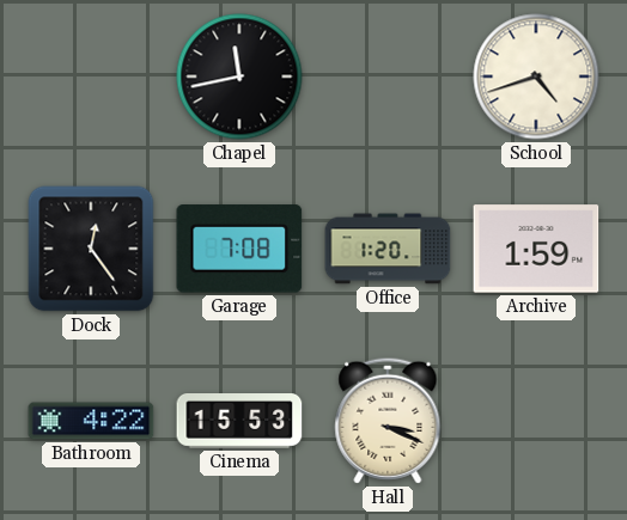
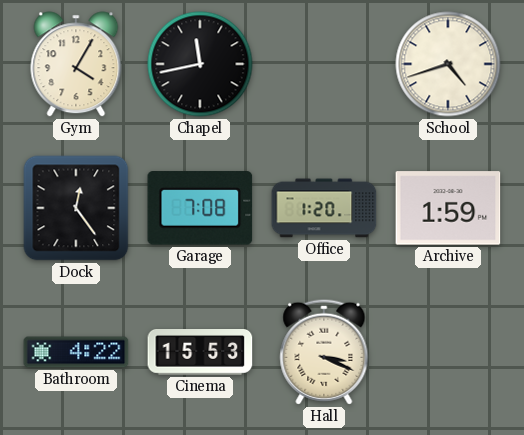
Gym: none -> 4:05
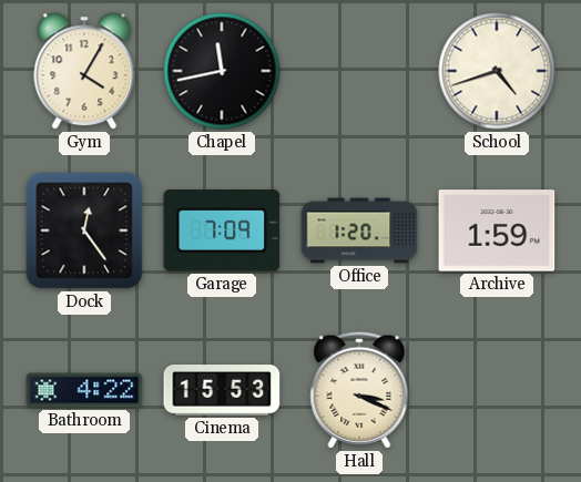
Garage: 7:08 -> 7:09
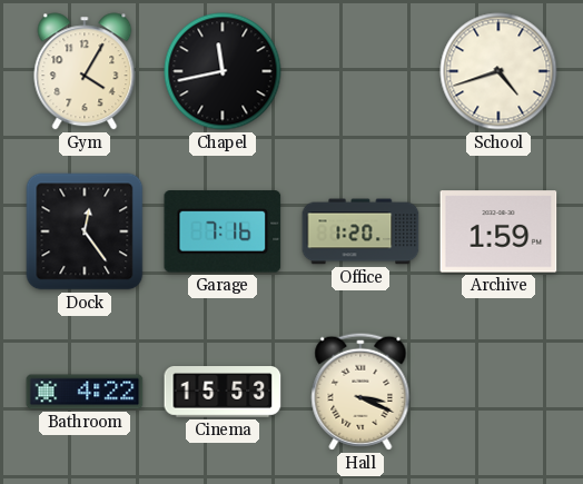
Garage: 7:09 -> 7:16
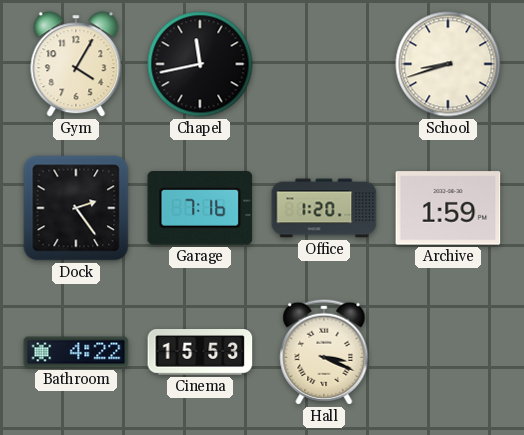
School: 4:42 -> 8:42
Dock: 12:24 -> 2:24
